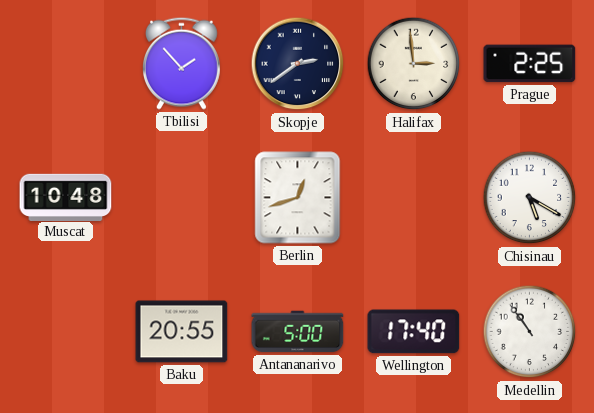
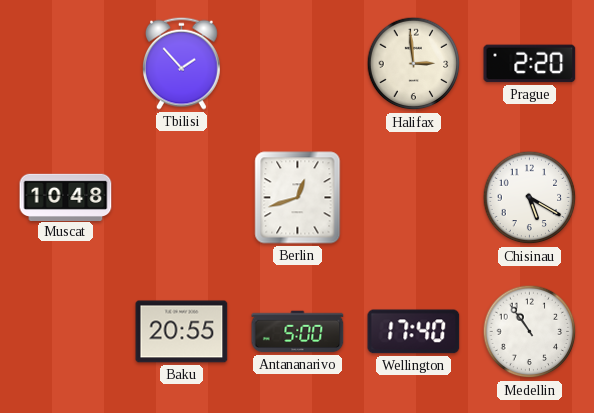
Skopje: 2:39 -> none
Prague: 2:25 -> 2:20
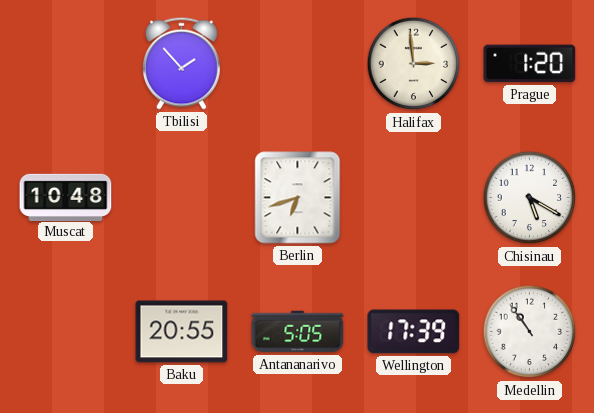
Prague: 2:20 -> 1:20
Berlin: 12:42 -> 6:42
Antananarivo: 5:00 -> 5:05
Wellington: 17:40 -> 17:39
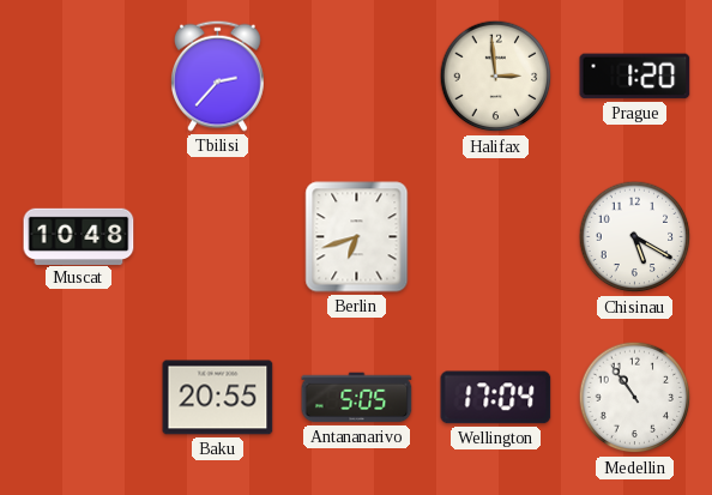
Tbilisi: 1:53 -> 2:37
Wellington: 17:39 -> 17:04
